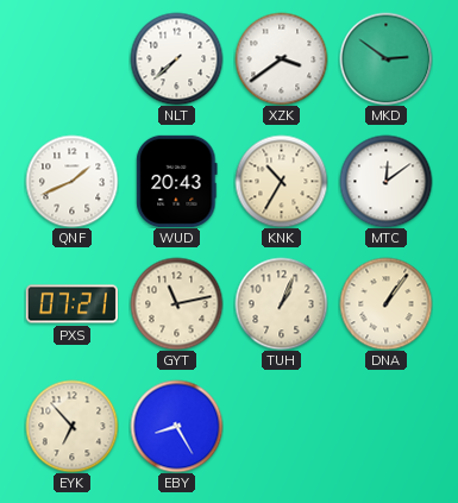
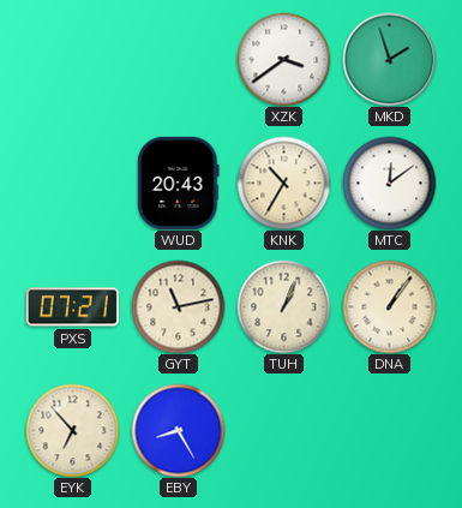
NLT: 7:38 -> none
MKD: 2:51 -> 1:57
QNF: 1:41 -> none
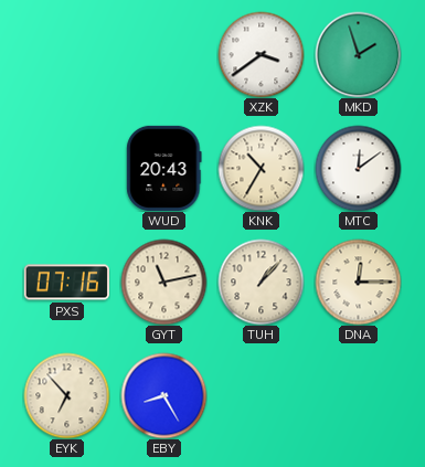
PXS: 07:21 -> 07:16
TUH: 1:04 -> 1:07
DNA: 1:06 -> 12:15
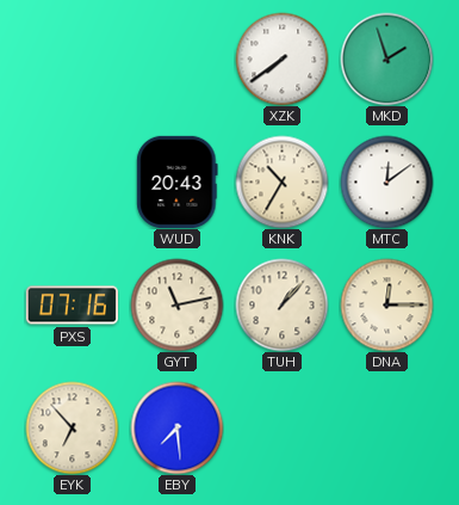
XZK: 3:39 -> 7:39
EBY: 8:25 -> 7:29
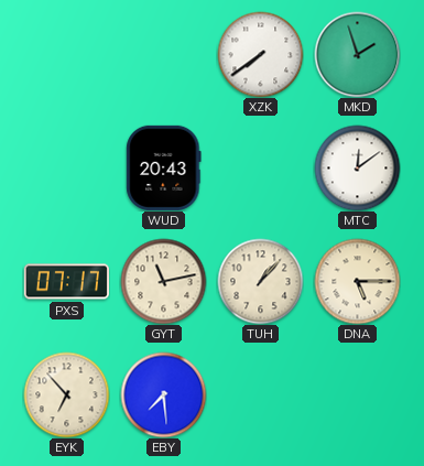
KNK: 10:35 -> none
PXS: 07:16 -> 07:17
DNA: 12:15 -> 5:15
